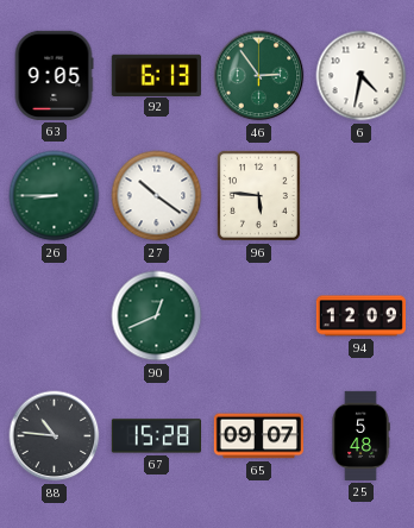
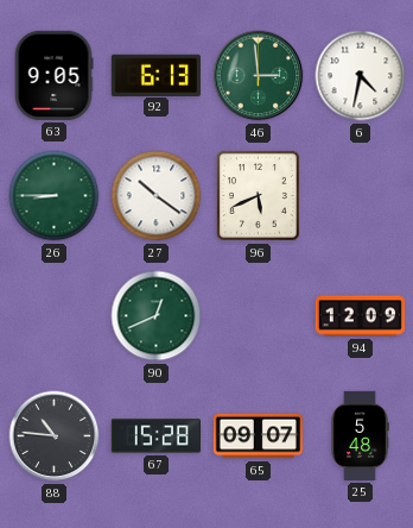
46: 2:54 -> 2:59
96: 5:46 -> 5:41
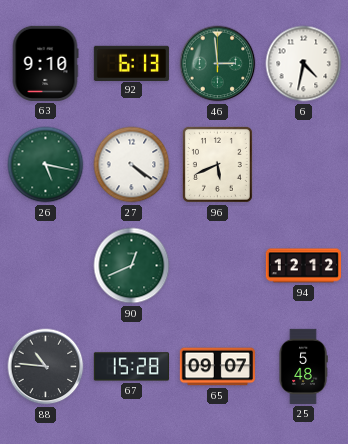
63: 9:05 -> 9:10
26: 8:45 -> 5:17
27: 10:21 -> 4:21
94: 12:09 -> 12:12
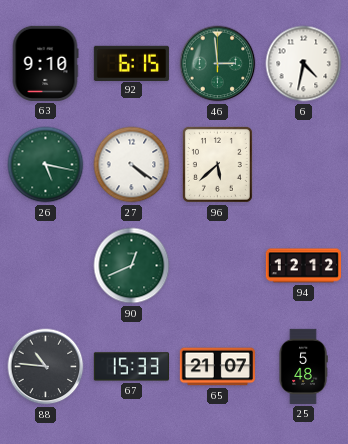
92: 6:13 -> 6:15
96: 5:41 -> 5:38
67: 15:28 -> 15:33
65: 09:07 -> 21:07
